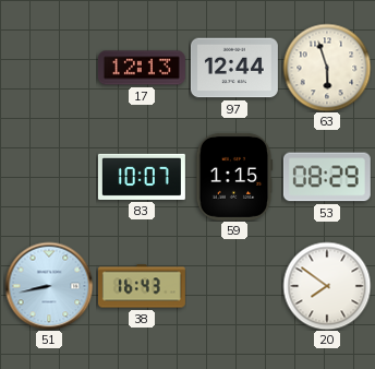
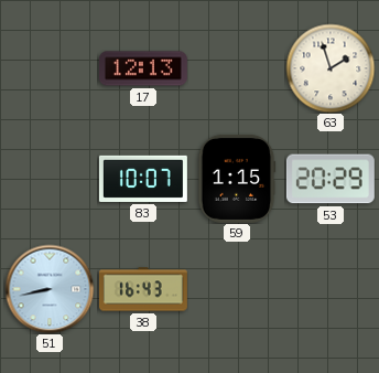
97: 12:44 -> none
63: 5:57 -> 1:57
53: 08:29 -> 20:29
20: 7:51 -> none
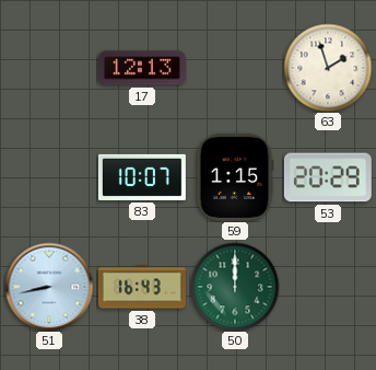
50: none -> 12:00
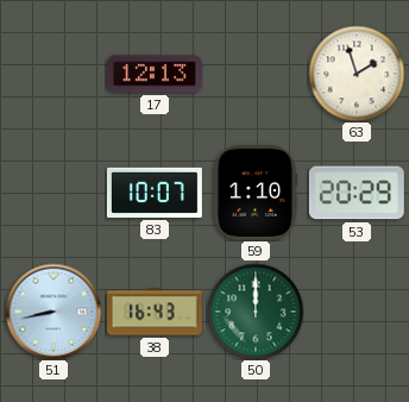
59: 1:15 -> 1:10
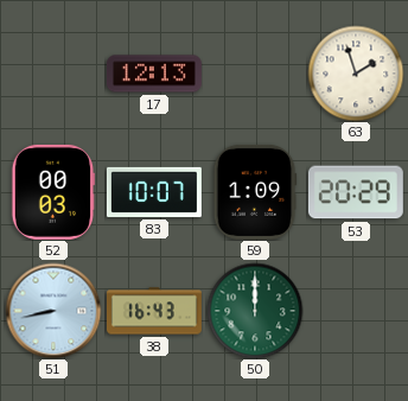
52: none -> 00:03
59: 1:10 -> 1:09
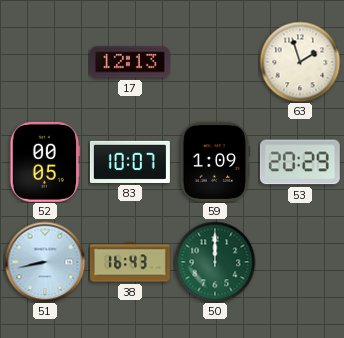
52: 00:03 -> 00:05
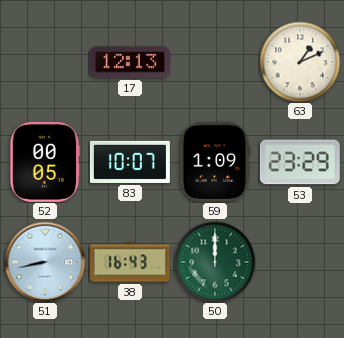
63: 1:57 -> 1:11
53: 20:29 -> 23:29
